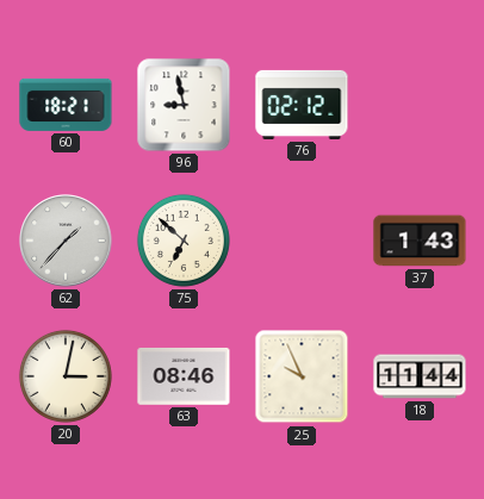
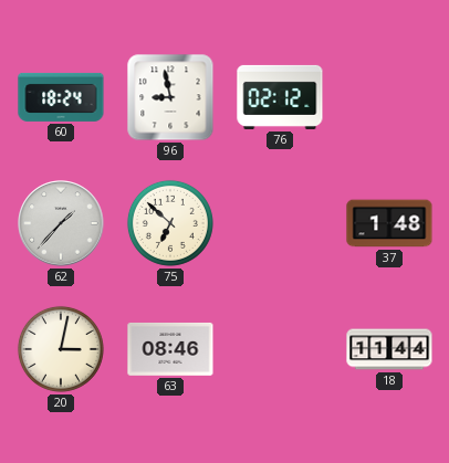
60: 18:21 -> 18:24
37: 1:43 -> 1:48
25: 9:56 -> none
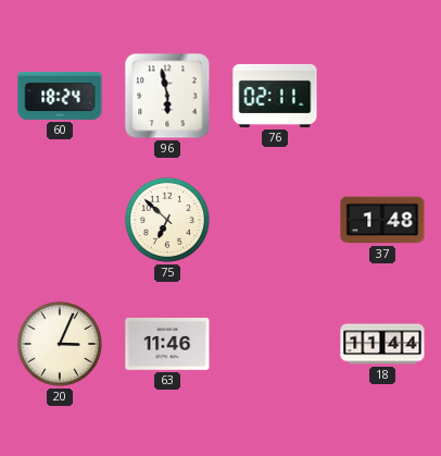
96: 8:58 -> 5:58
76: 02:12 -> 02:11
62: 1:37 -> none
20: 3:02 -> 3:04
63: 08:46 -> 11:46
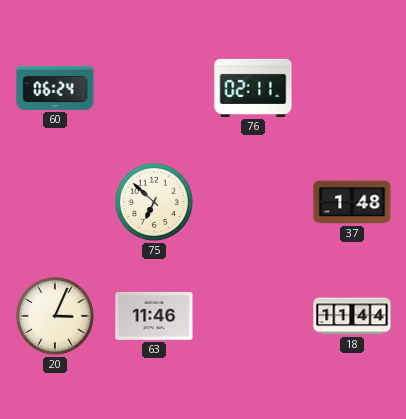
60: 18:24 -> 06:24
96: 5:58 -> none
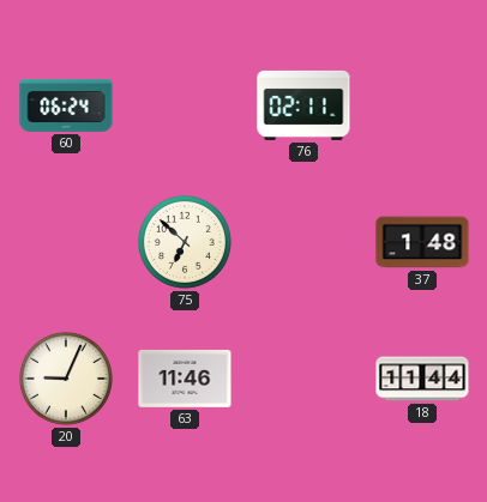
20: 3:04 -> 9:04
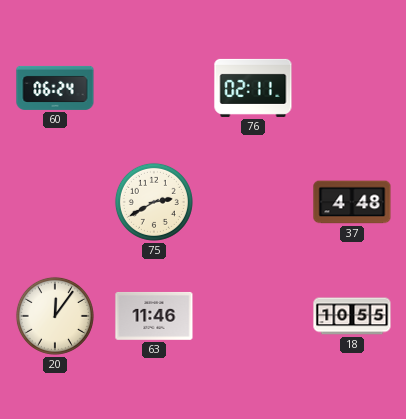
75: 6:52 -> 2:40
37: 1:48 -> 4:48
20: 9:04 -> 12:06
18: 11:44 -> 10:55
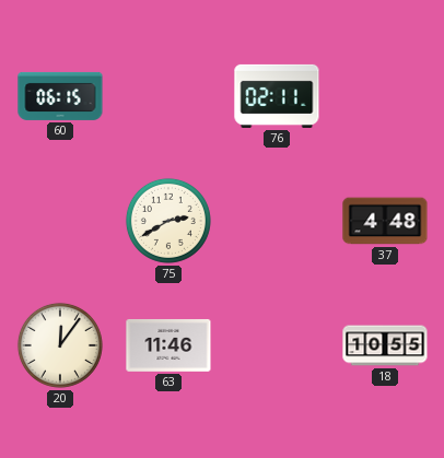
60: 06:24 -> 06:15
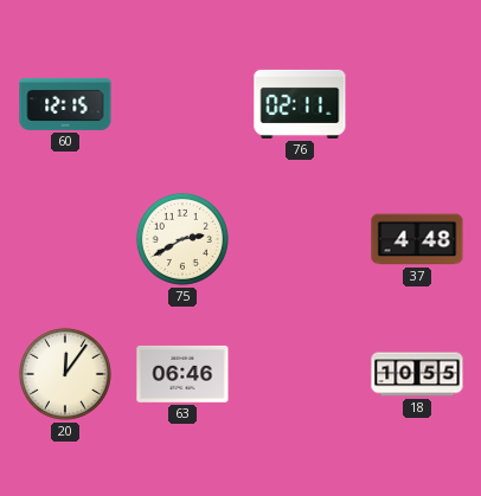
60: 06:15 -> 12:15
63: 11:46 -> 06:46
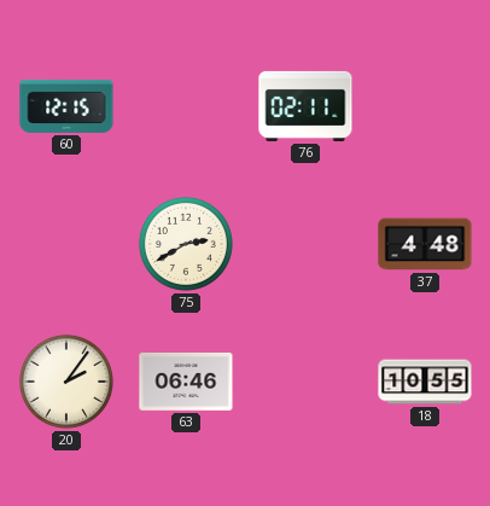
20: 12:06 -> 2:06
